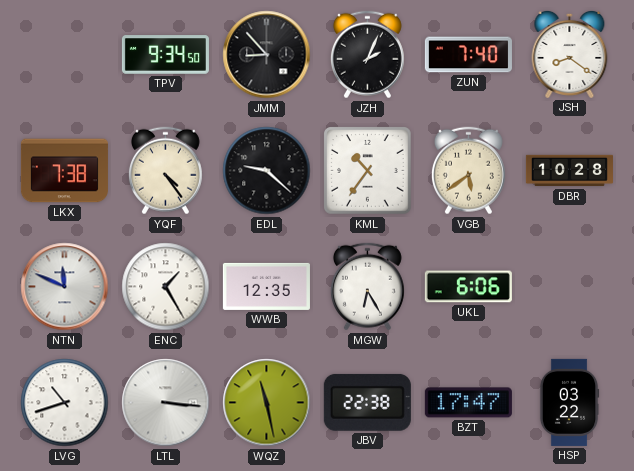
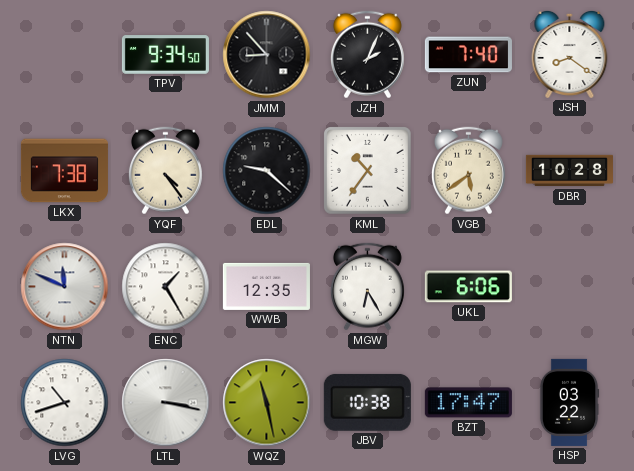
LTL: 3:16 -> 3:17
JBV: 22:38 -> 10:38
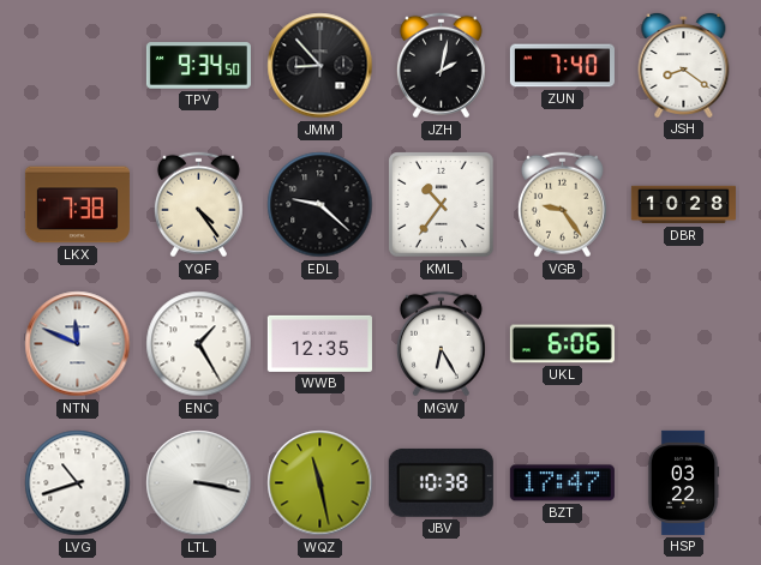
JZH: 2:04 -> 2:02
VGB: 5:39 -> 9:24
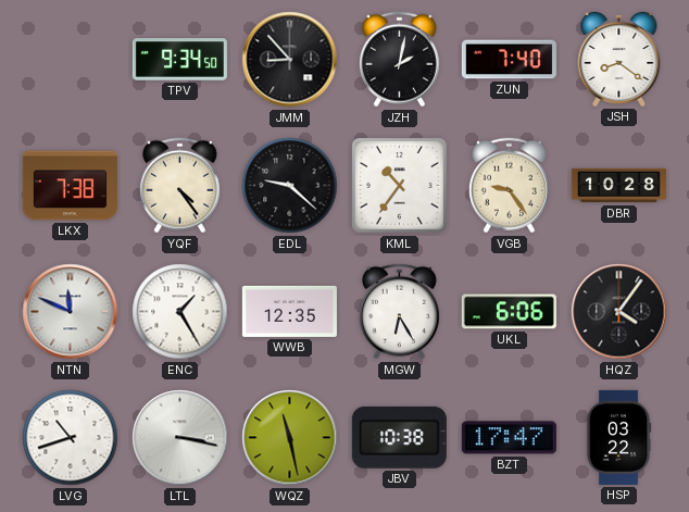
HQZ: none -> 4:06
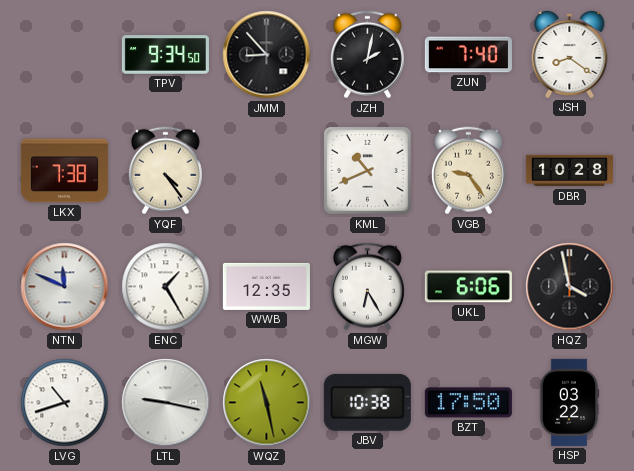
EDL: 9:22 -> none
KML: 10:36 -> 10:41
HQZ: 4:06 -> 3:58
LTL: 3:17 -> 9:17
BZT: 17:47 -> 17:50
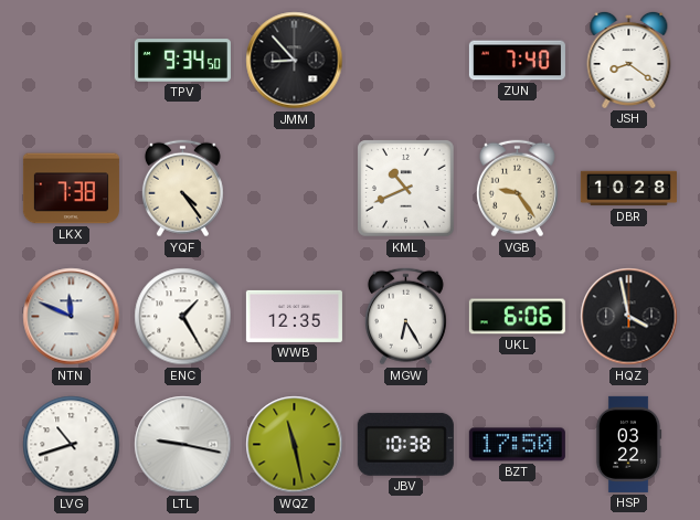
JZH: 2:02 -> none
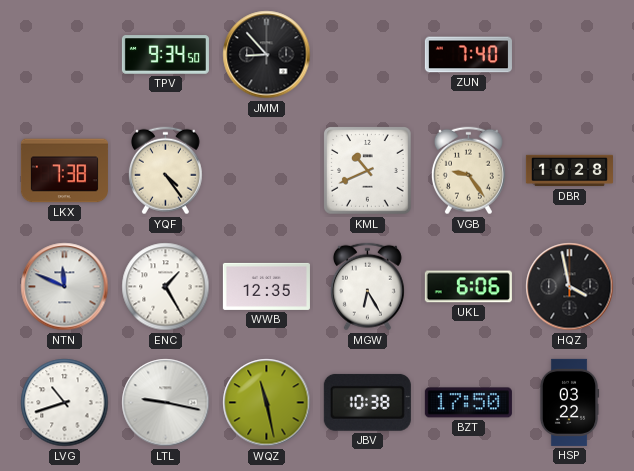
JSH: 8:21 -> none
